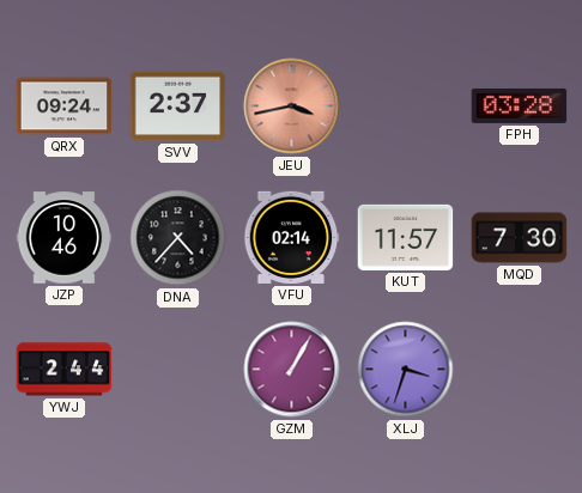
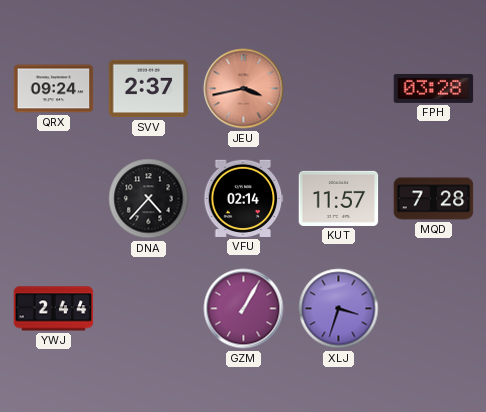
JZP: 10:46 -> none
MQD: 7:30 -> 7:28
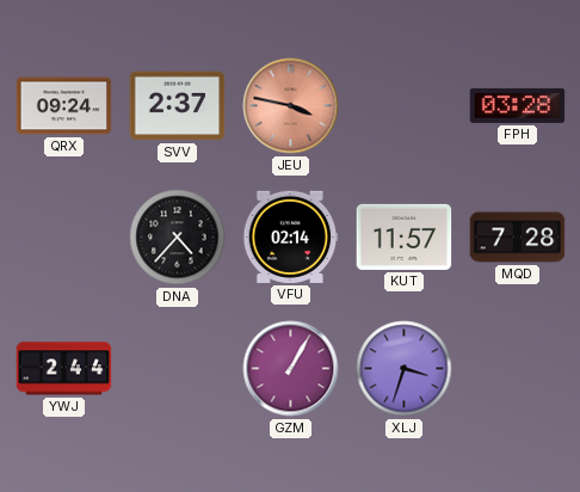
JEU: 3:43 -> 3:47
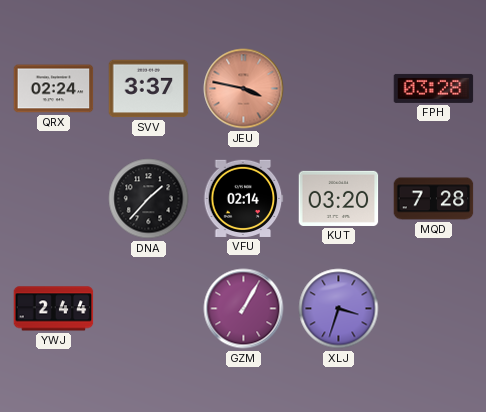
QRX: 09:24 -> 02:24
SVV: 2:37 -> 3:37
DNA: 4:37 -> 1:37
KUT: 11:57 -> 03:20
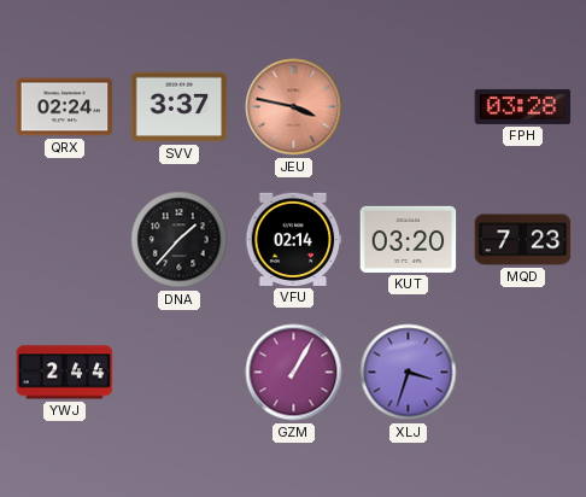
MQD: 7:28 -> 7:23
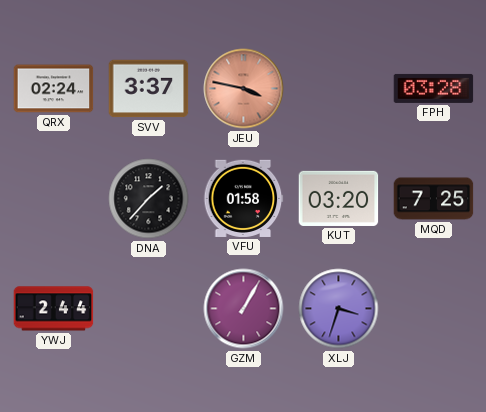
VFU: 02:14 -> 01:58
MQD: 7:23 -> 7:25
